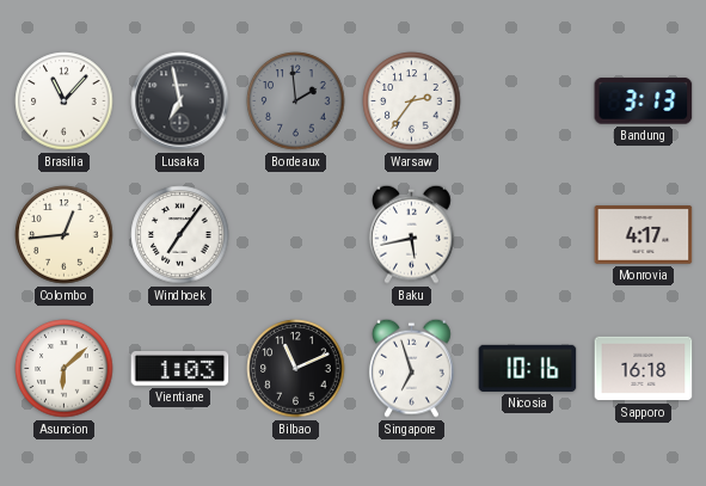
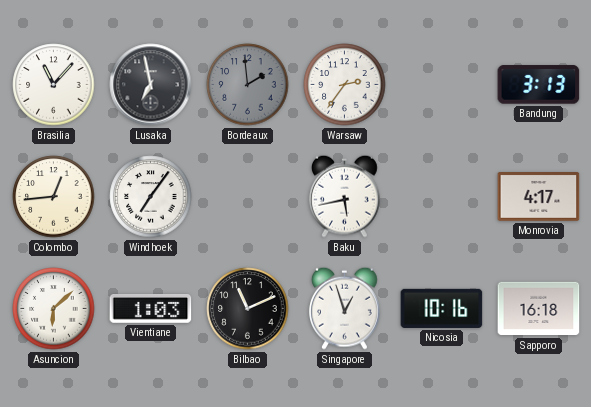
Singapore: 6:57 -> 12:57
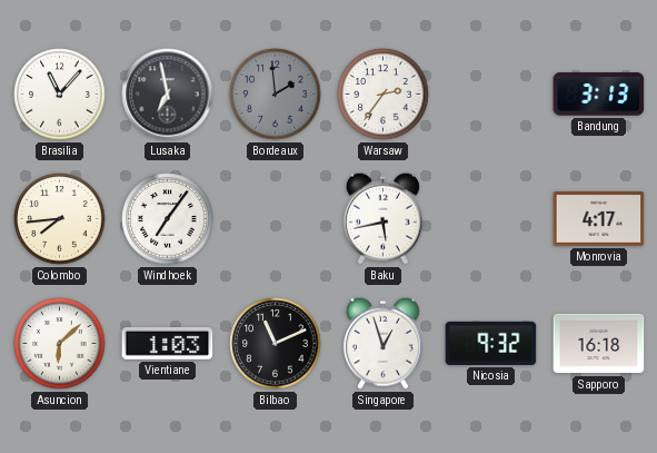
Colombo: 12:44 -> 7:44
Nicosia: 10:16 -> 9:32
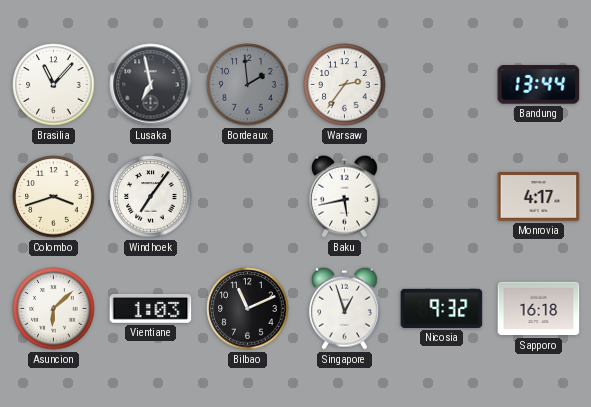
Bandung: 3:13 -> 13:44
Colombo: 7:44 -> 3:42
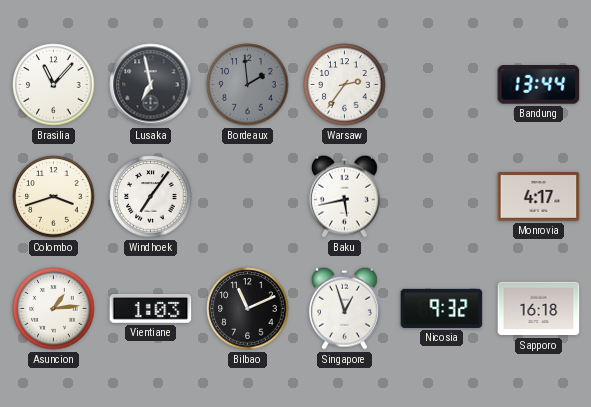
Asuncion: 6:08 -> 1:14
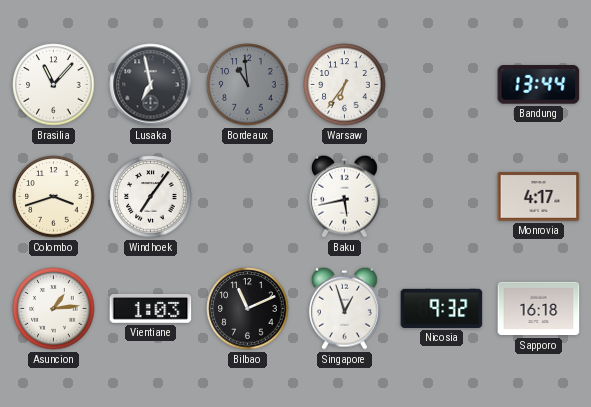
Bordeaux: 1:59 -> 10:59
Warsaw: 2:36 -> 6:36
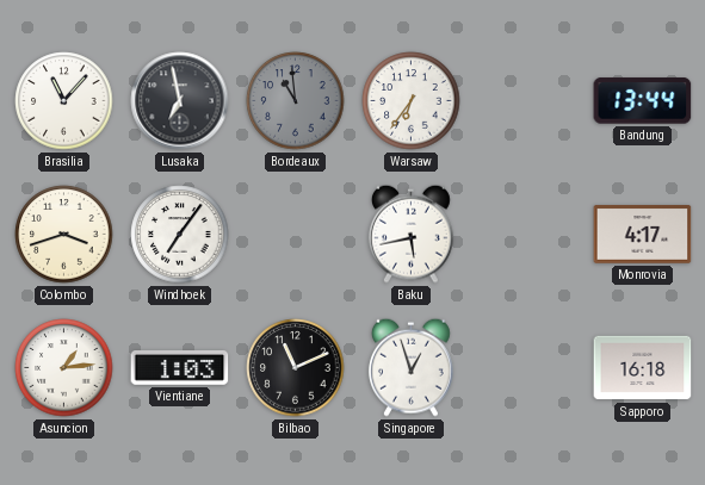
Nicosia: 9:32 -> none
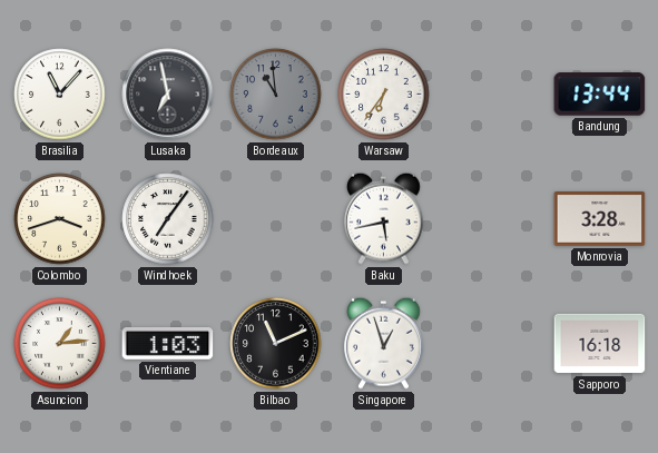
Monrovia: 4:17 -> 3:28
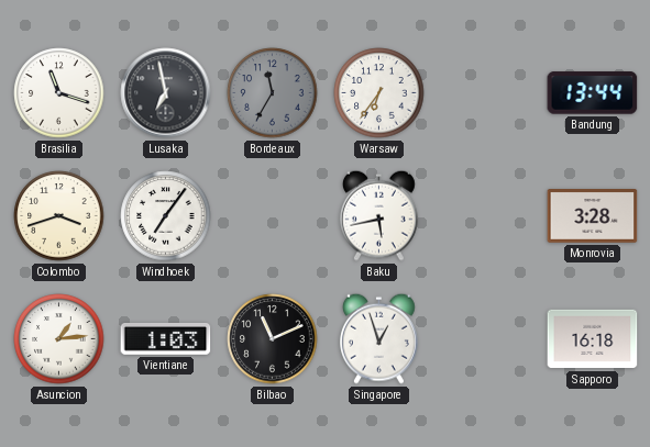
Brasilia: 11:07 -> 11:18
Bordeaux: 10:59 -> 11:35
